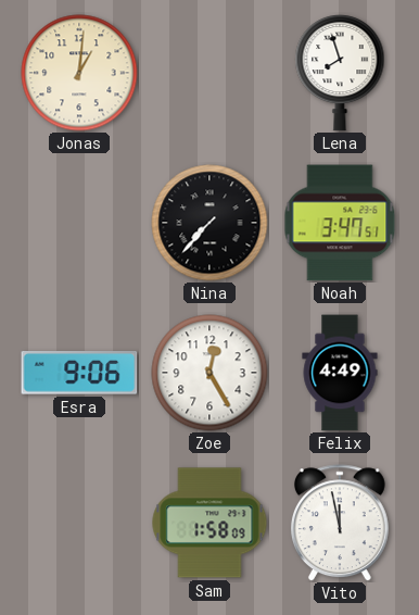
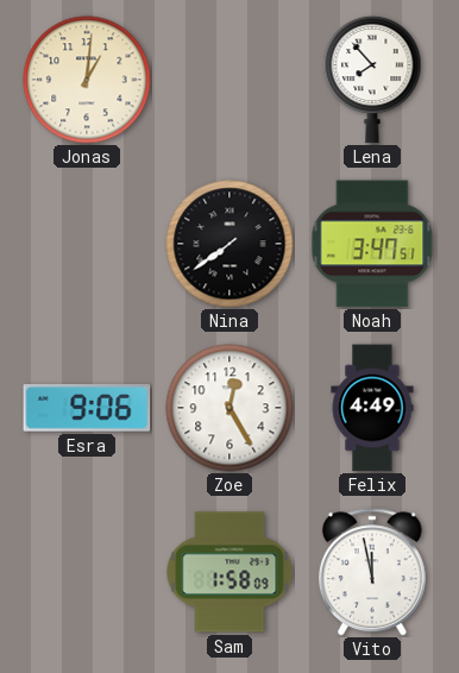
Lena: 7:57 -> 7:53
Nina: 7:37 -> 7:39
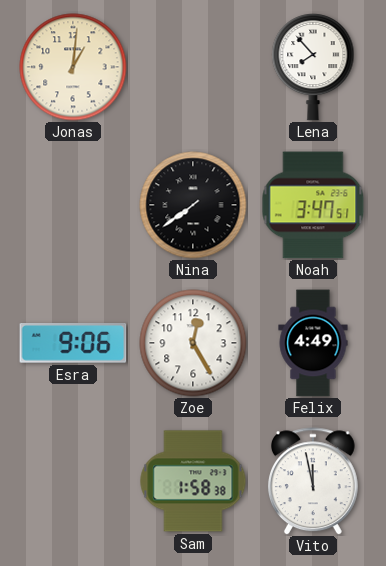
Sam: 1:58:09 -> 1:58:38
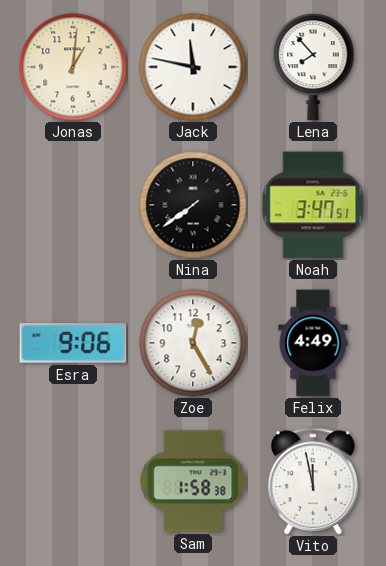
Jack: none -> 11:47
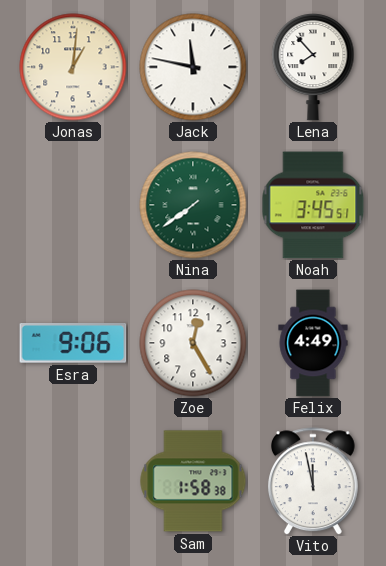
Nina dial: black -> green
Noah: 3:47 -> 3:45
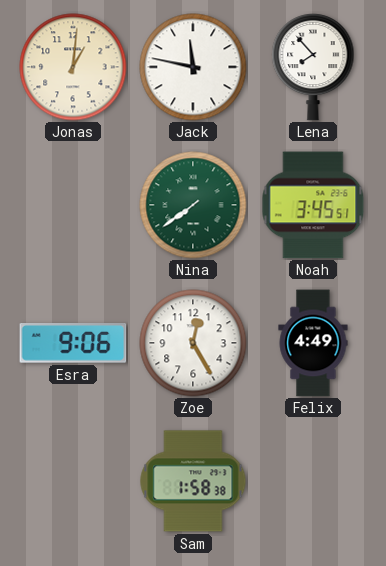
Vito: 11:58 -> none
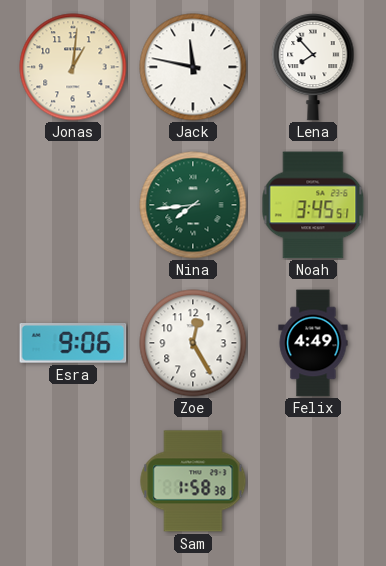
Nina: 7:39 -> 7:44
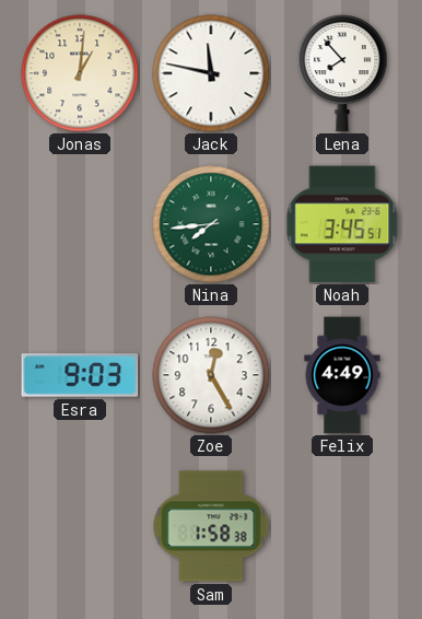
Esra: 9:06 -> 9:03
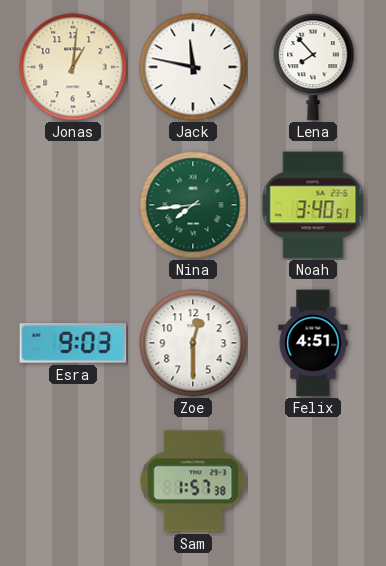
Noah: 3:45 -> 3:40
Zoe: 12:25 -> 12:30
Felix: 4:49 -> 4:51
Sam: 1:58 -> 1:57
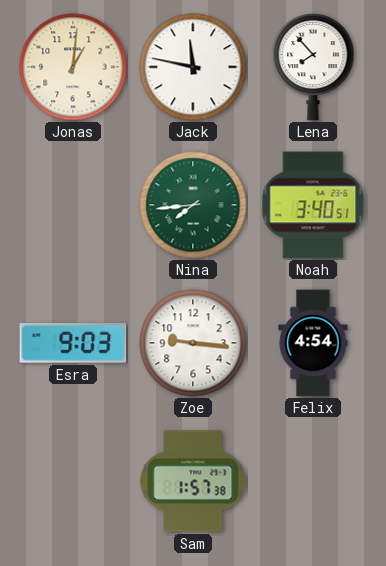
Zoe: 12:30 -> 9:16
Felix: 4:51 -> 4:54
